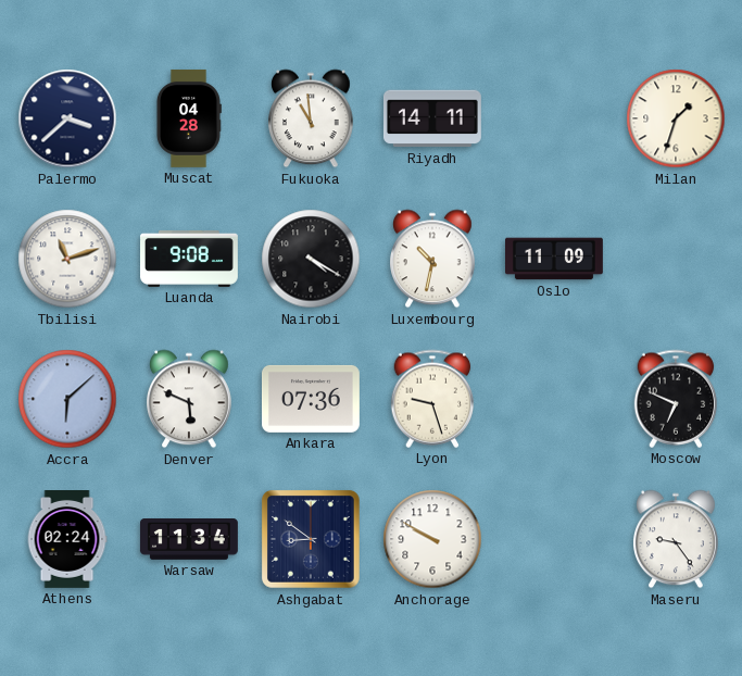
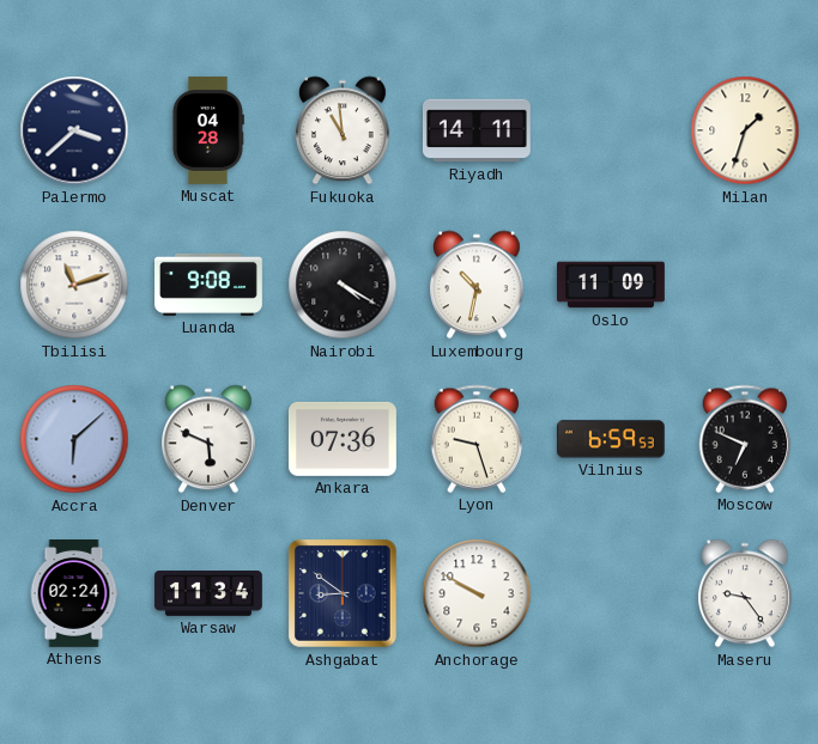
Vilnius: none -> 6:59
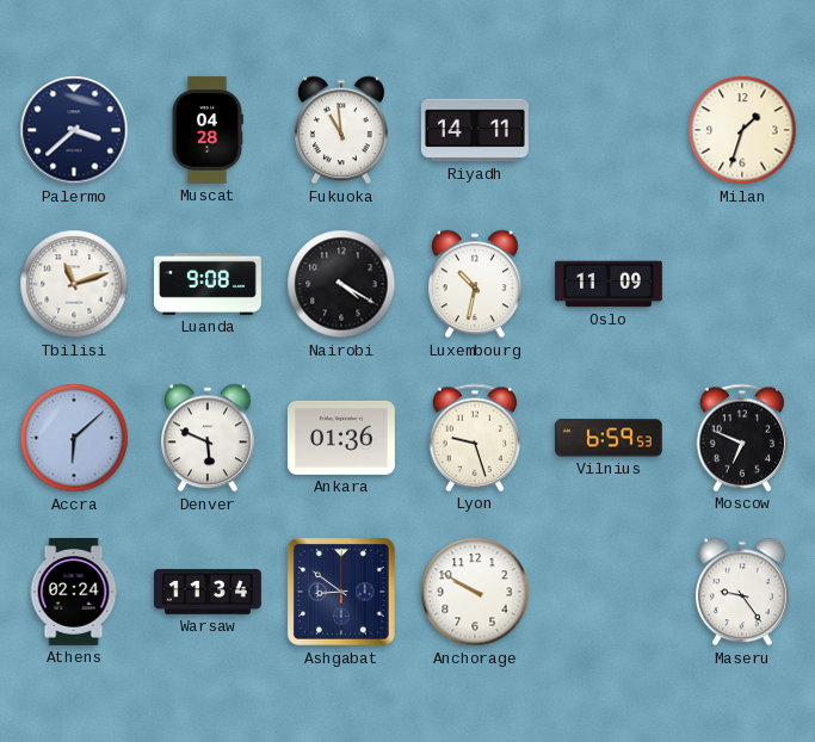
Ankara: 07:36 -> 01:36
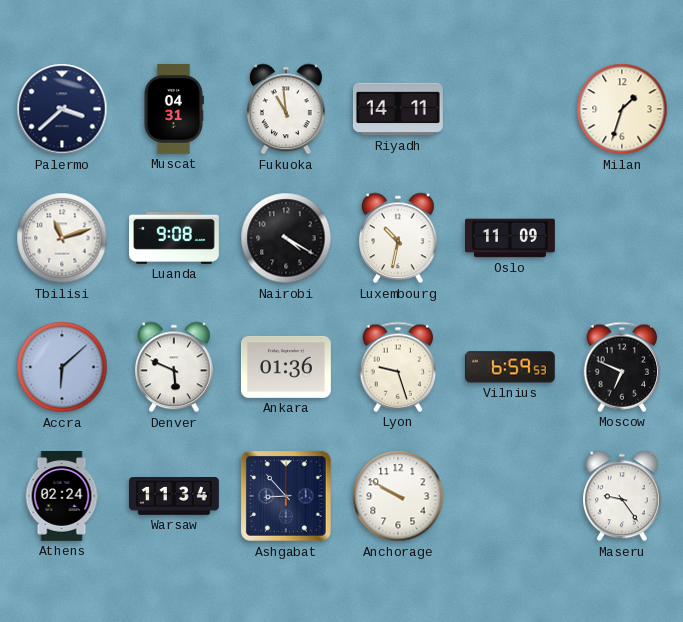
Muscat: 04:28 -> 04:31
Ashgabat: 8:51 -> 8:53
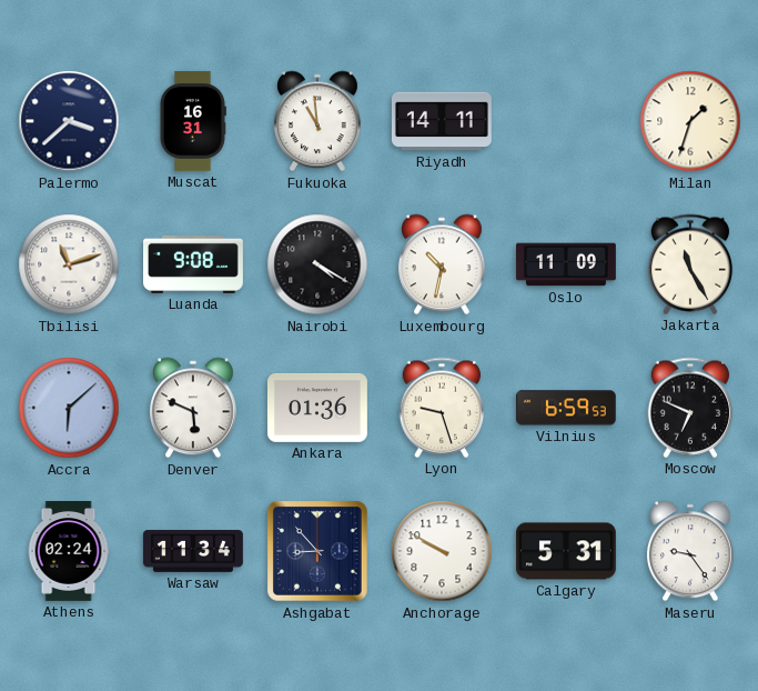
Muscat: 04:31 -> 16:31
Jakarta: none -> 11:25
Calgary: none -> 5:31
